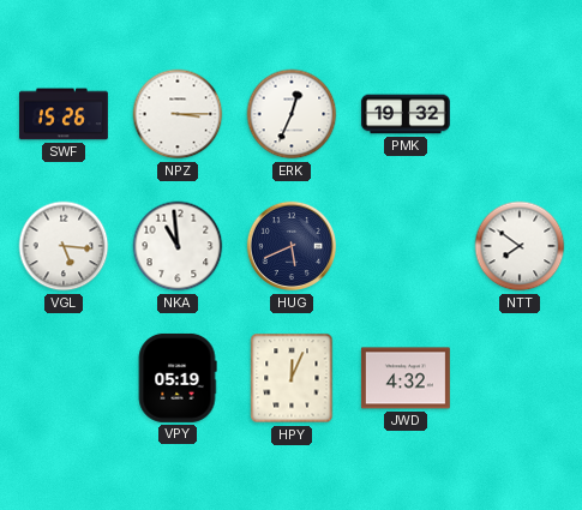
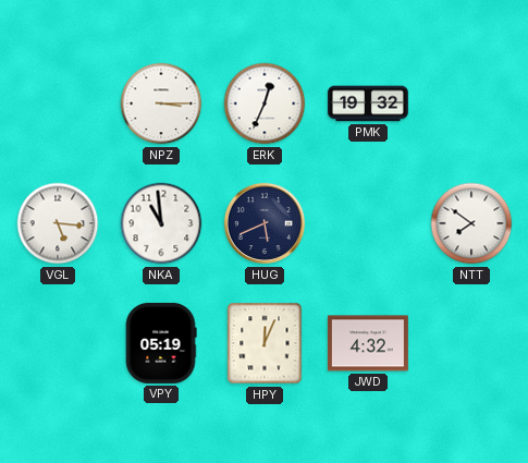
SWF: 15:26 -> none
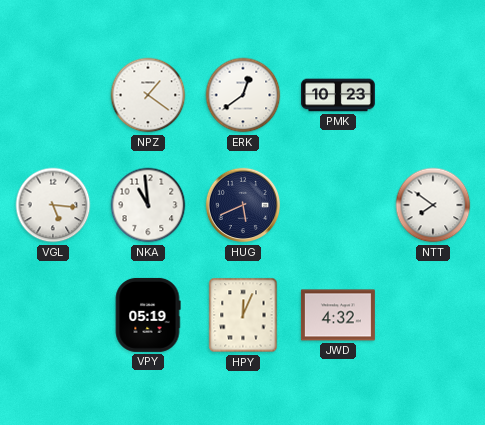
NPZ: 3:15 -> 1:21
ERK: 12:34 -> 12:39
PMK: 19:32 -> 10:23
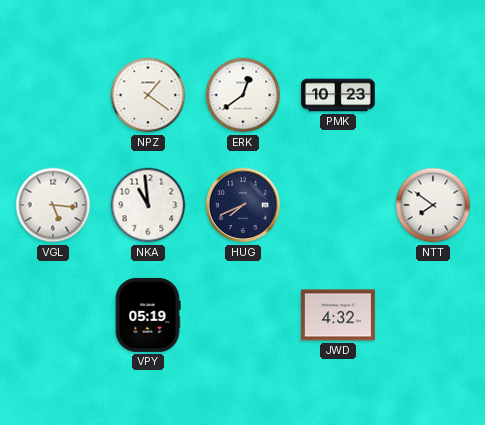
HUG: 5:41 -> 7:41
HPY: 12:04 -> none
